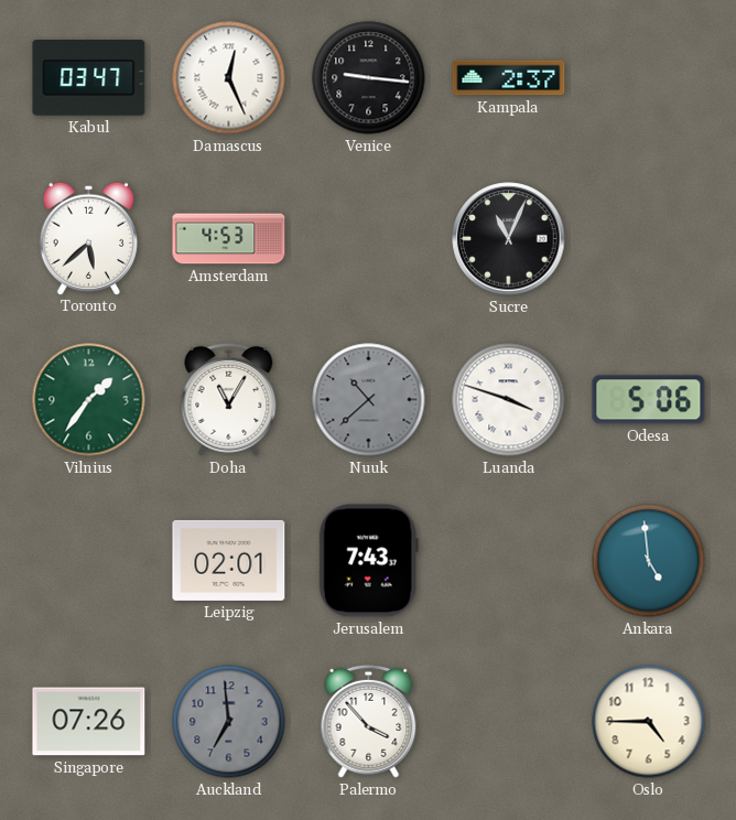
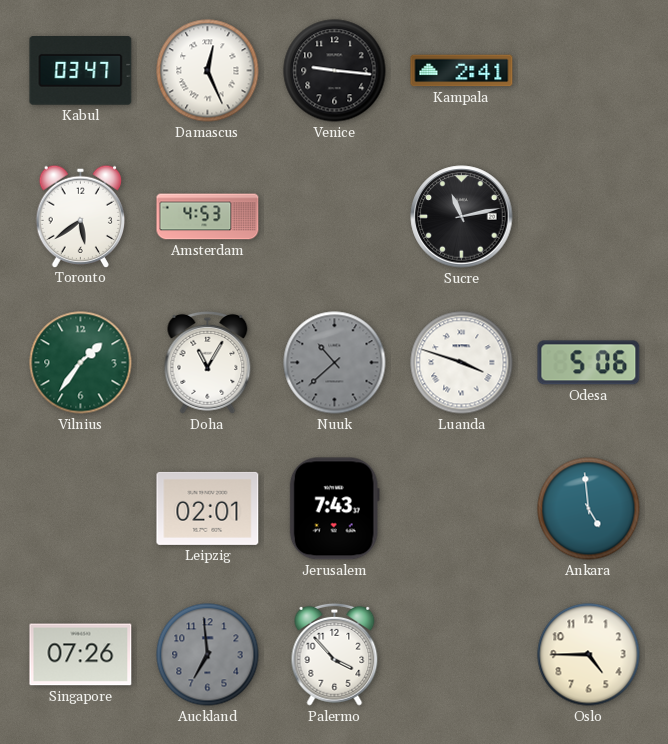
Kampala: 2:37 -> 2:41
Toronto: 5:38 -> 5:39
Sucre: 11:04 -> 11:13
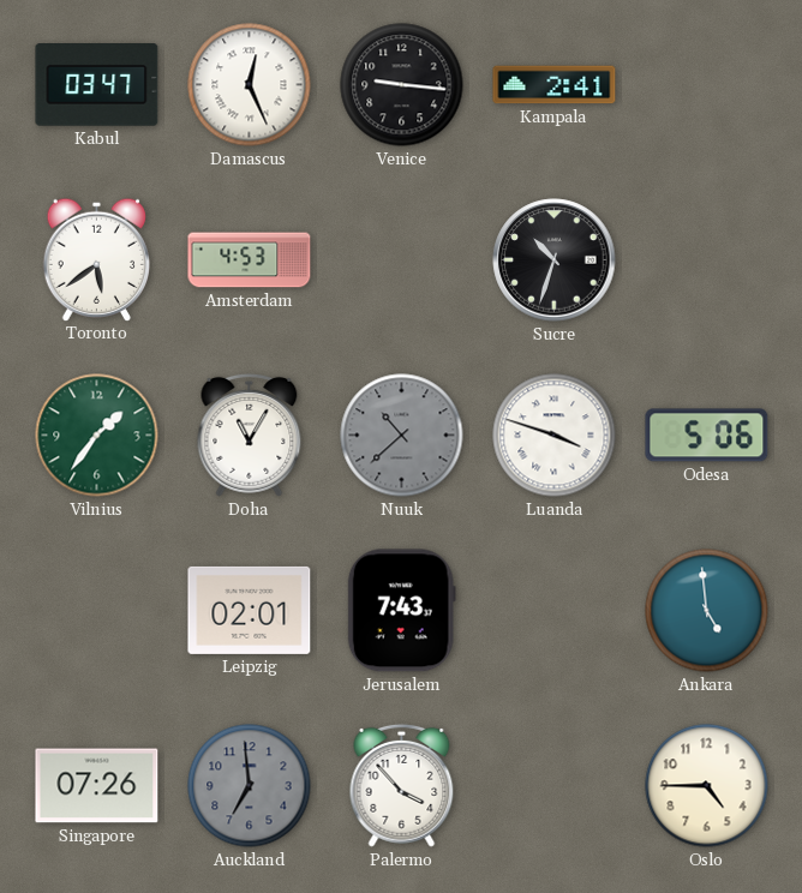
Sucre: 11:13 -> 10:33
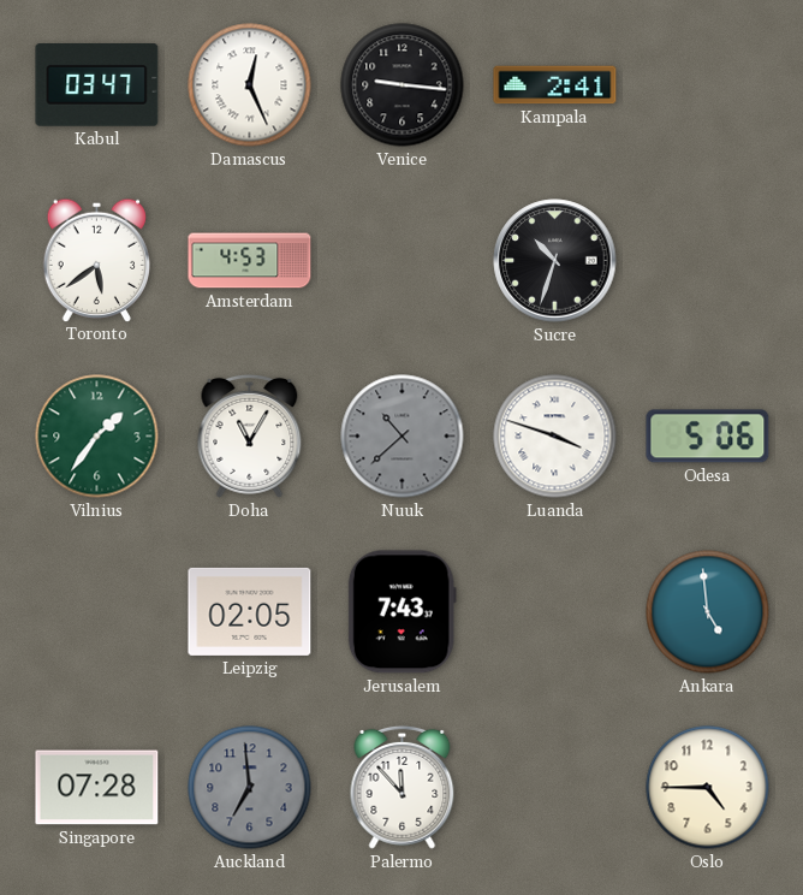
Leipzig: 02:01 -> 02:05
Singapore: 07:26 -> 07:28
Palermo: 3:53 -> 11:53
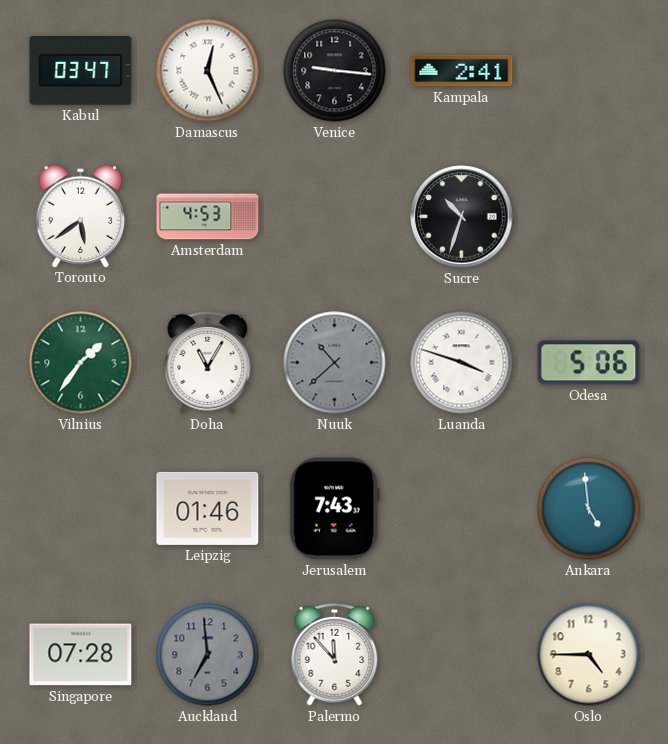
Leipzig: 02:05 -> 01:46
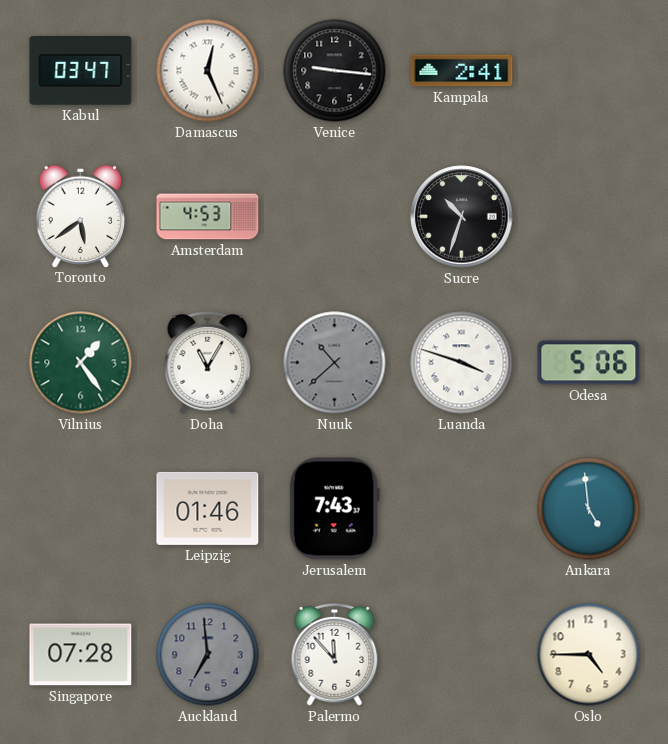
Vilnius: 1:36 -> 1:24
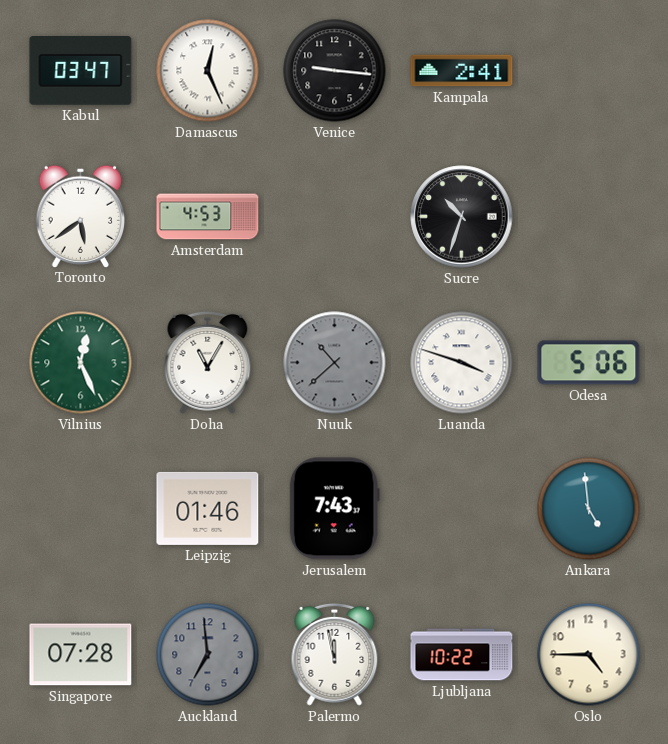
Vilnius: 1:24 -> 12:26
Palermo: 11:53 -> 11:58
Ljubljana: none -> 10:22
